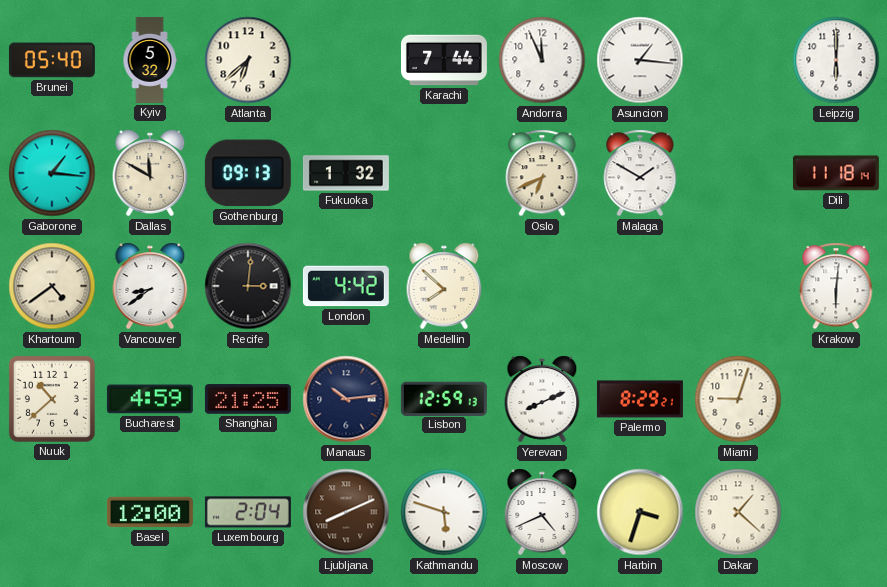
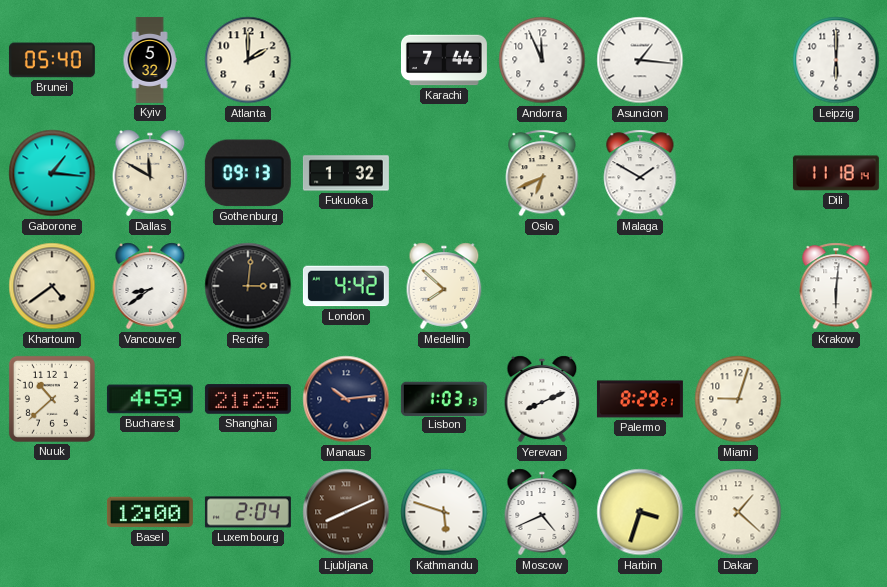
Atlanta: 6:38 -> 2:00
Lisbon: 12:59 -> 1:03
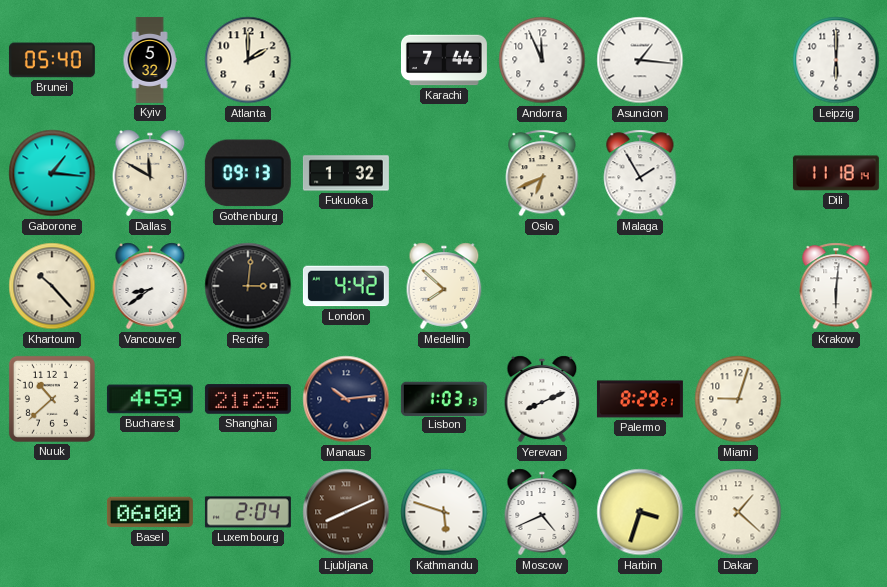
Malaga: 1:50 -> 1:55
Khartoum: 4:39 -> 10:23
Basel: 12:00 -> 06:00
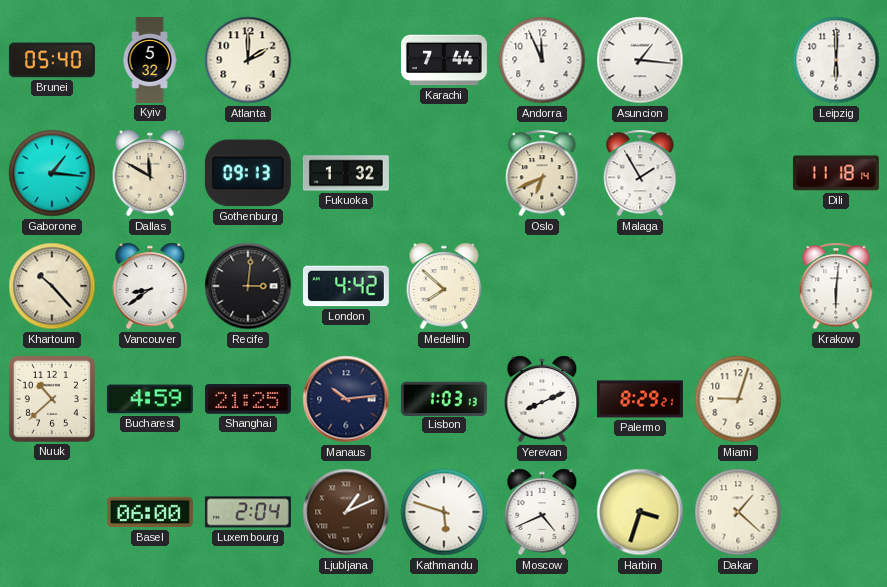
Ljubljana: 8:11 -> 1:11
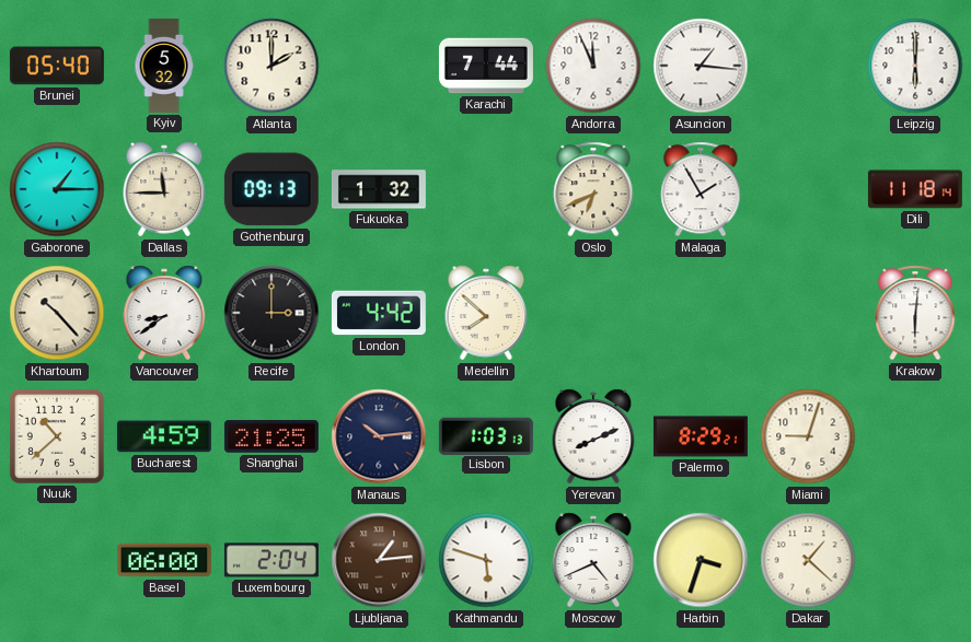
Gaborone: 1:16 -> 1:15
Dallas: 11:50 -> 11:45
Recife: 3:01 -> 3:00
Ljubljana: 1:11 -> 1:14
